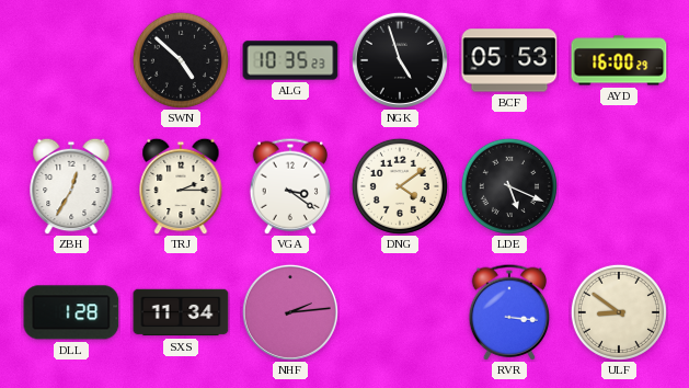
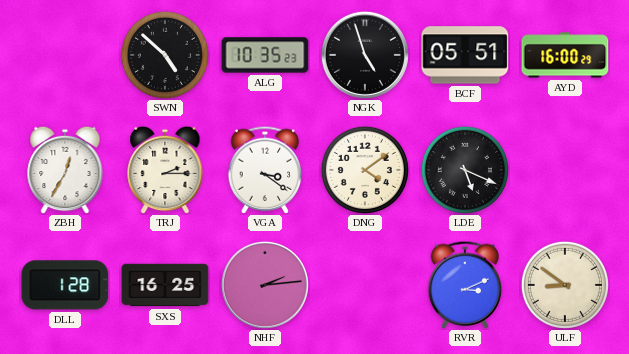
BCF: 05:53 -> 05:51
SXS: 11:34 -> 16:25
RVR: 3:16 -> 3:11
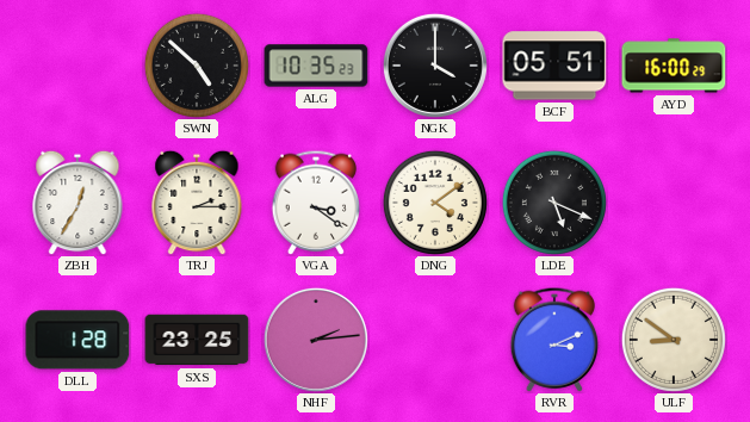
NGK: 4:57 -> 4:00
SXS: 16:25 -> 23:25
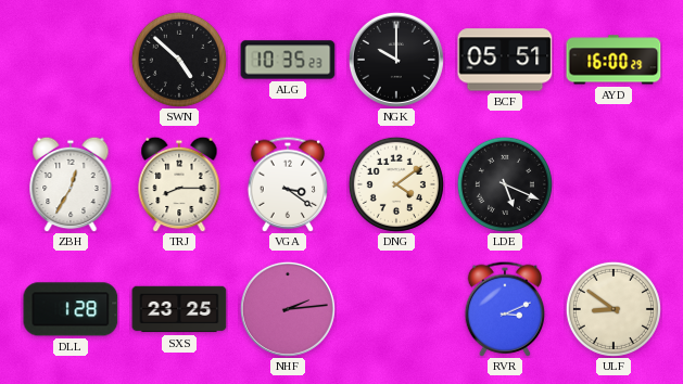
NGK: 4:00 -> 10:00
TRJ: 2:15 -> 8:15
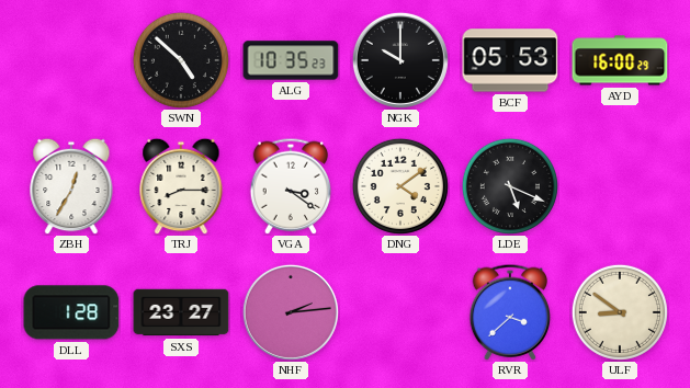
BCF: 05:51 -> 05:53
SXS: 23:25 -> 23:27
RVR: 3:11 -> 3:38
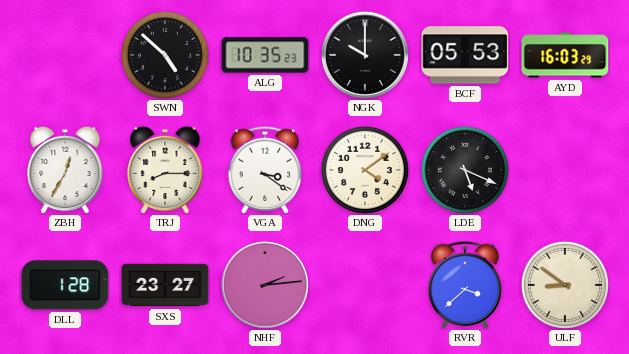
AYD: 16:00 -> 16:03
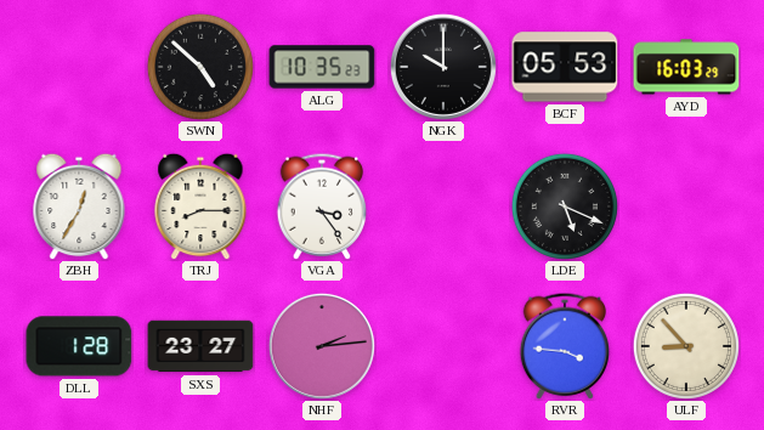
VGA: 3:21 -> 3:24
DNG: 4:09 -> none
RVR: 3:38 -> 3:46
ULF: 8:51 -> 8:53
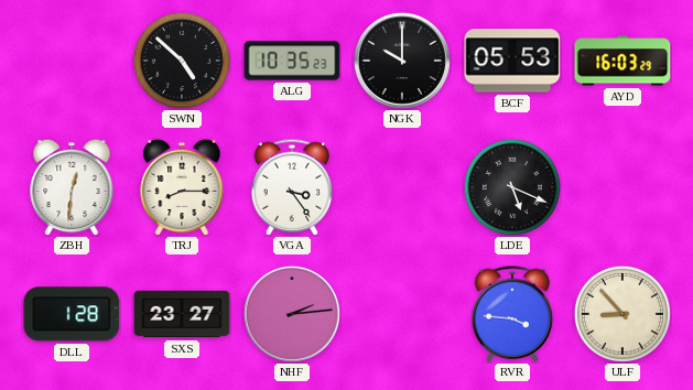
ZBH: 12:35 -> 12:31
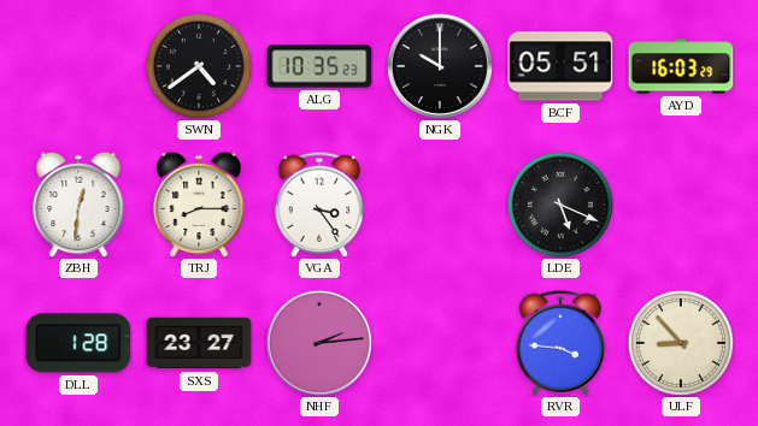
SWN: 4:52 -> 4:39
BCF: 05:53 -> 05:51
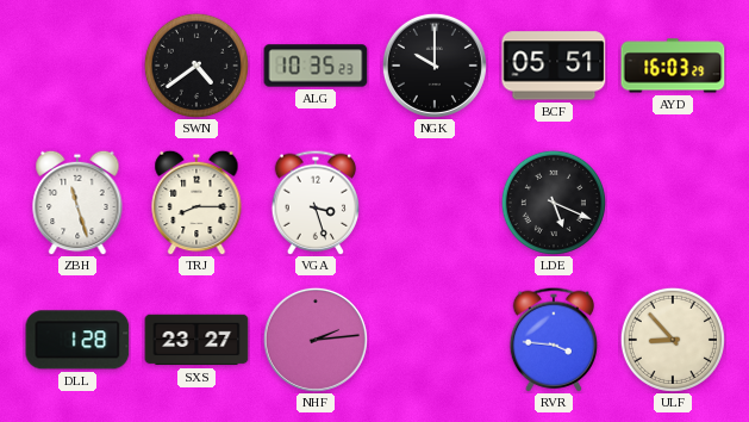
ZBH: 12:31 -> 11:27
VGA: 3:24 -> 3:27
